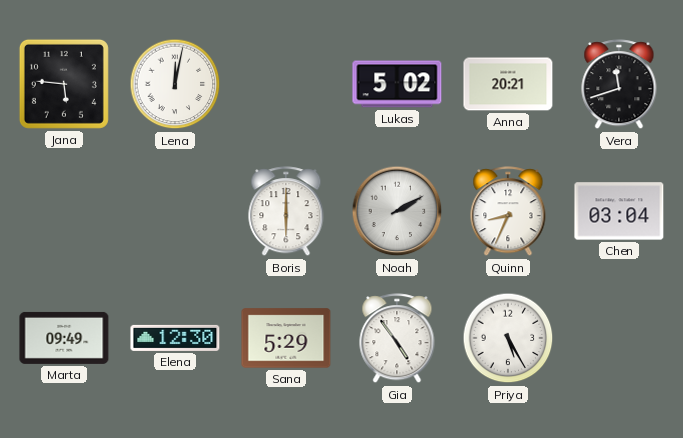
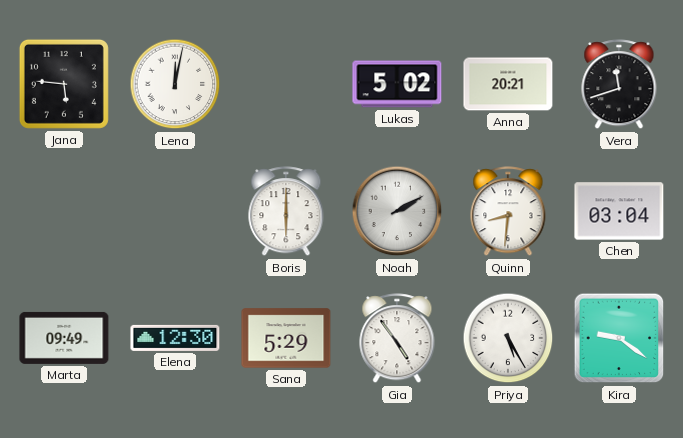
Quinn: 8:34 -> 8:31
Kira: none -> 9:21
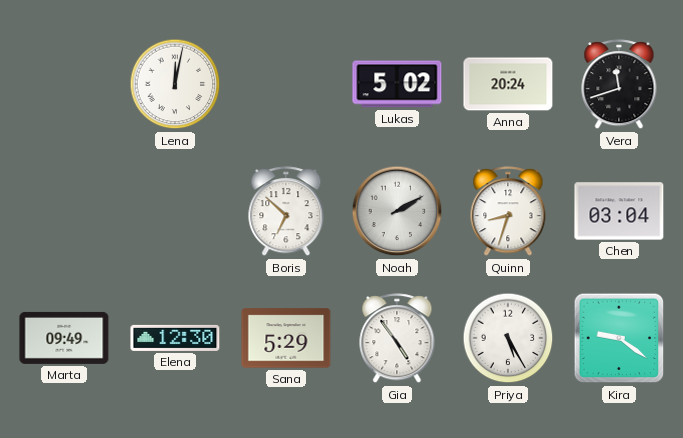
Jana: 5:46 -> none
Anna: 20:21 -> 20:24
Boris: 6:00 -> 6:52
Quinn: 8:31 -> 8:33
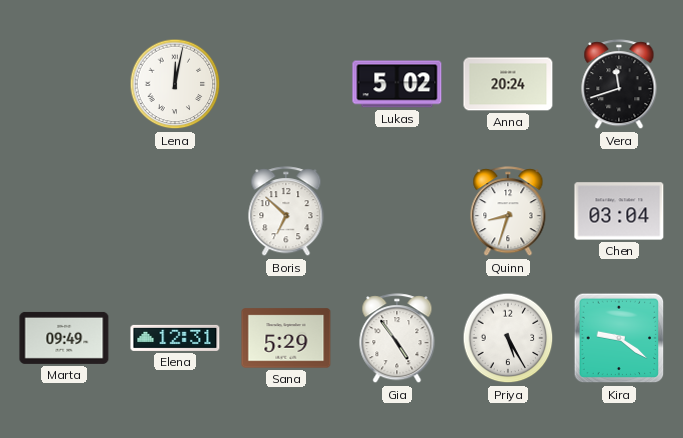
Noah: 2:10 -> none
Elena: 12:30 -> 12:31
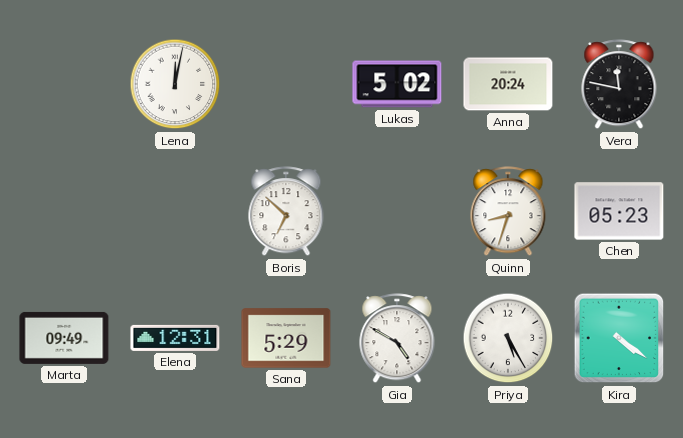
Vera: 11:42 -> 11:47
Chen: 03:04 -> 05:23
Gia: 4:54 -> 4:50
Kira: 9:21 -> 4:21
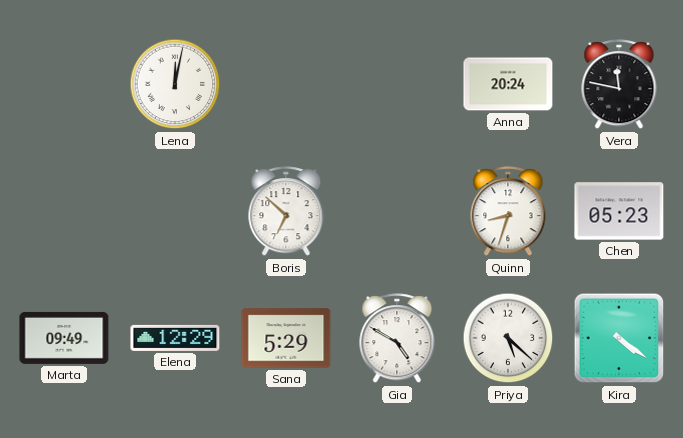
Lukas: 5:02 -> none
Elena: 12:31 -> 12:29
Priya: 5:25 -> 5:22
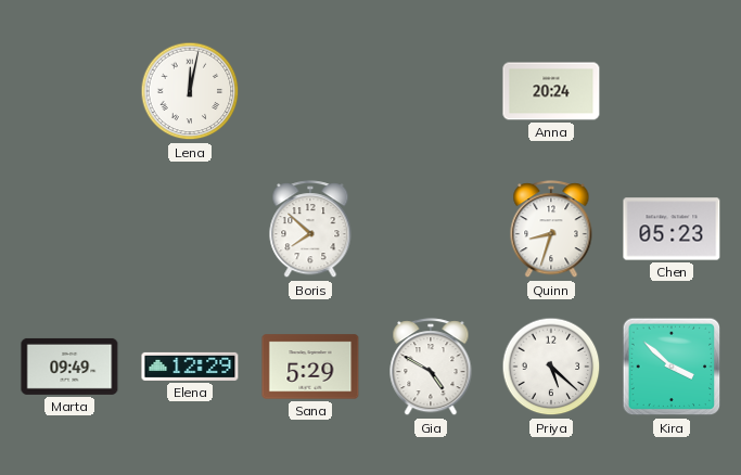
Vera: 11:47 -> none
Boris: 6:52 -> 7:52
Kira: 4:21 -> 3:52
